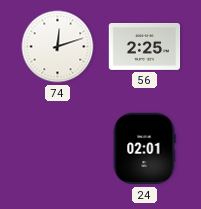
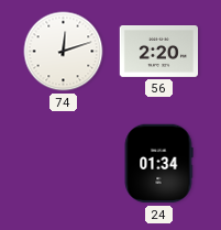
56: 2:25 -> 2:20
24: 02:01 -> 01:34
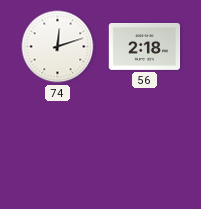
56: 2:20 -> 2:18
24: 01:34 -> none
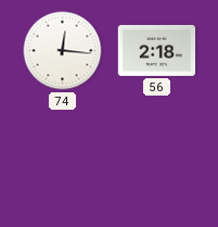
74: 12:12 -> 12:16
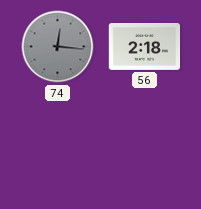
74 dial: white -> grey
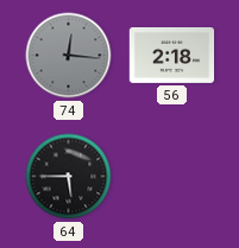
64: none -> 5:45
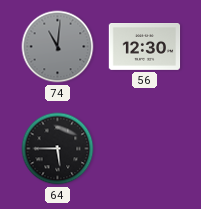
74: 12:16 -> 11:01
56: 2:18 -> 12:30
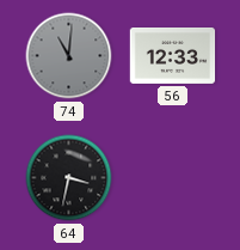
56: 12:30 -> 12:33
64: 5:45 -> 3:32
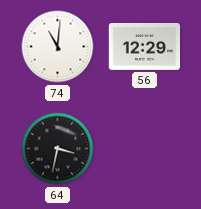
74 dial: grey -> white
56: 12:33 -> 12:29
